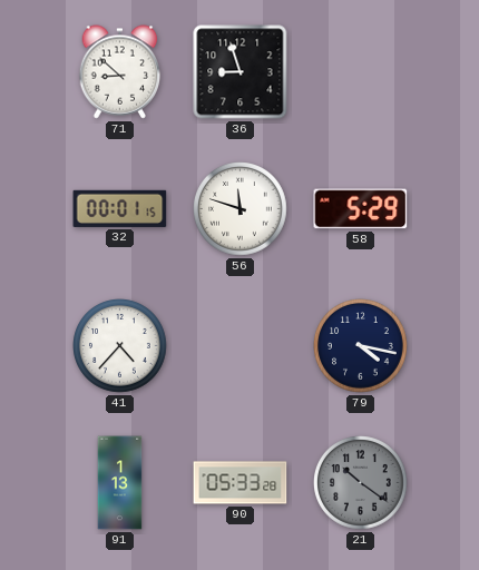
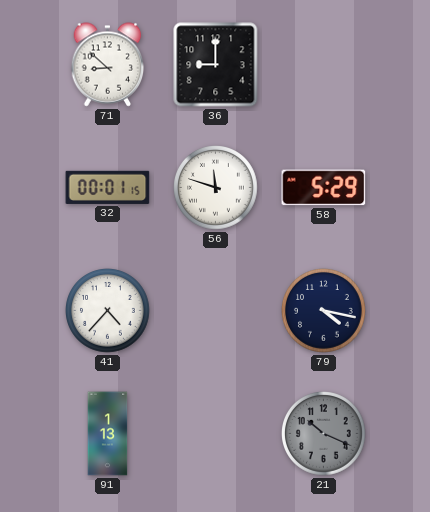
36: 8:57 -> 9:00
90: 05:33 -> none
21: 10:21 -> 10:19
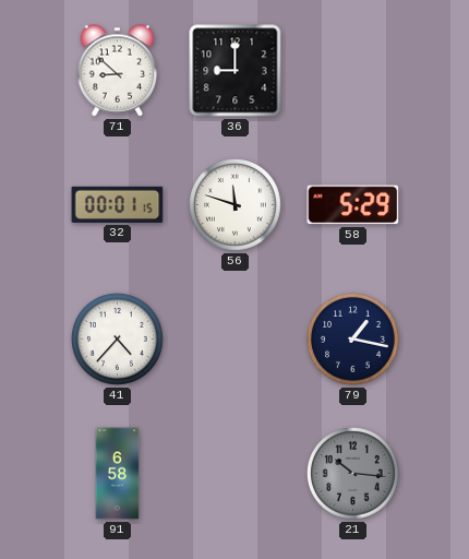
79: 4:17 -> 1:17
91: 1:13 -> 6:58
21: 10:19 -> 10:16
